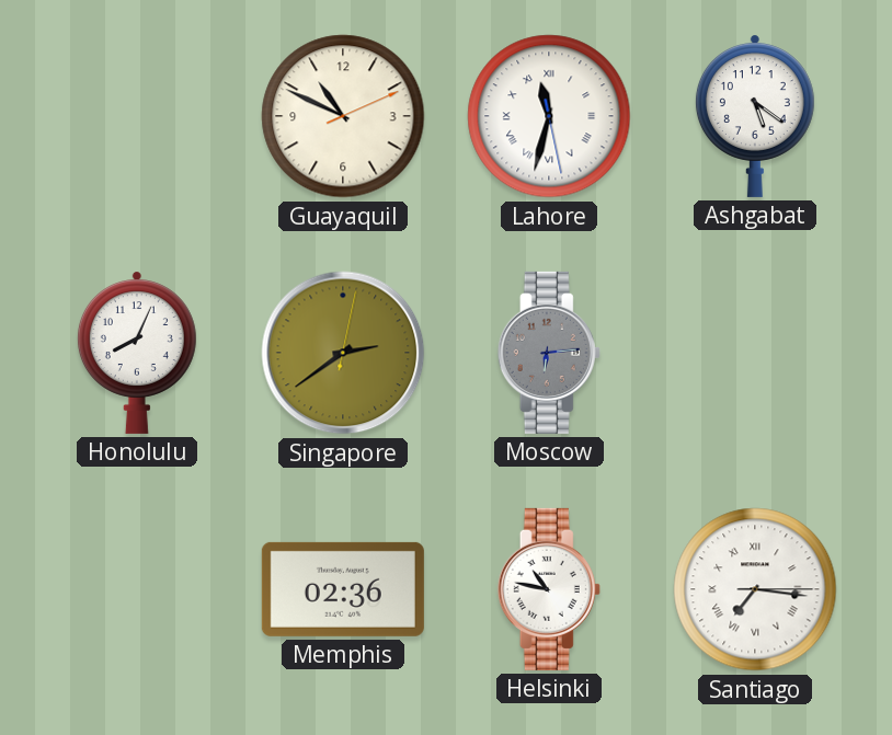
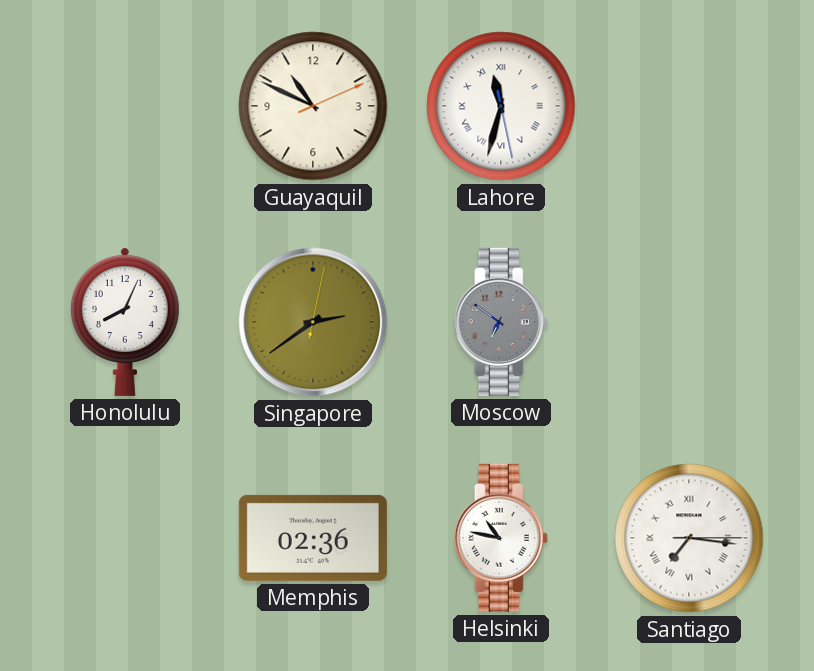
Ashgabat: 5:21 -> none
Moscow: 6:14 -> 6:51
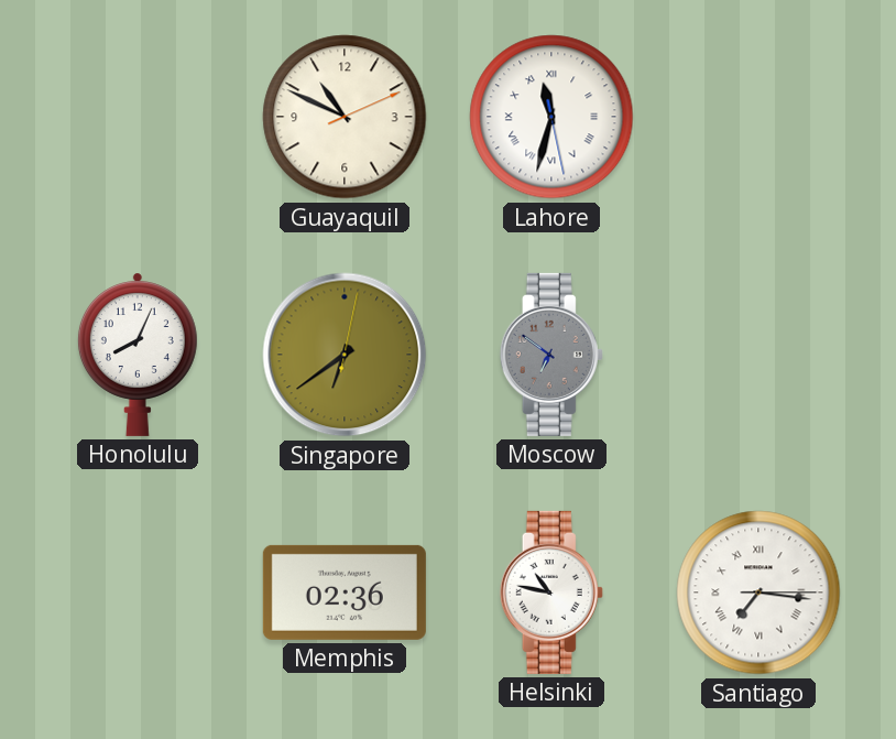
Singapore: 2:39 -> 6:39
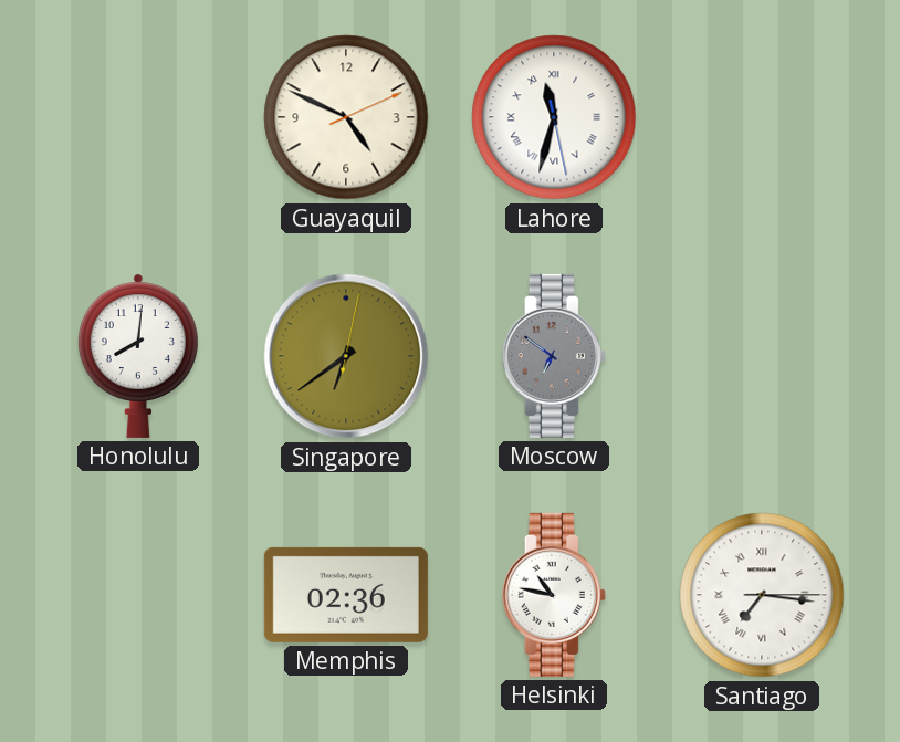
Guayaquil: 10:49 -> 4:49
Honolulu: 8:04 -> 8:01
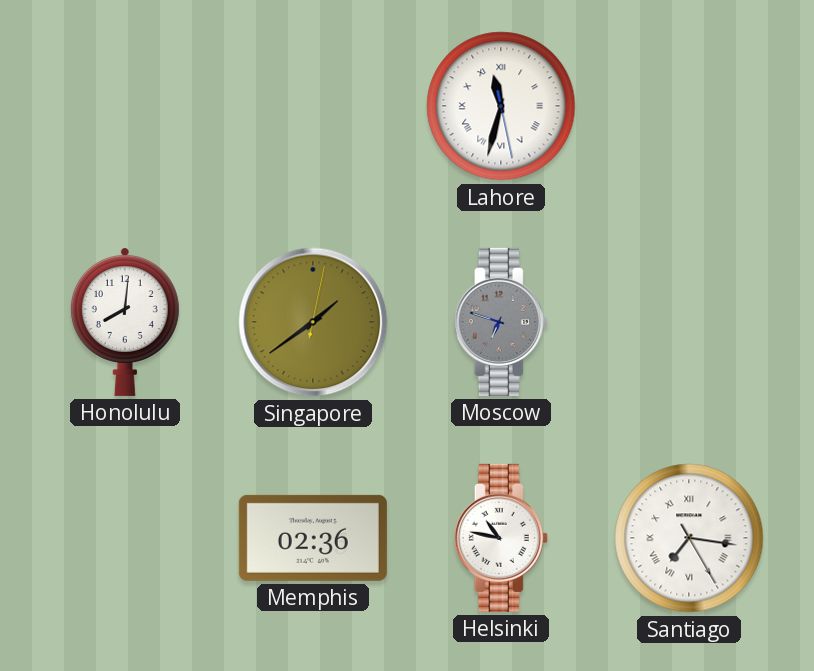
Guayaquil: 4:49 -> none
Singapore: 6:39 -> 1:39
Moscow: 6:51 -> 6:48
Santiago: 7:16:15 -> 7:16:25
